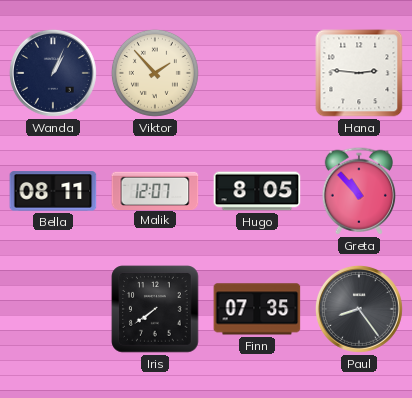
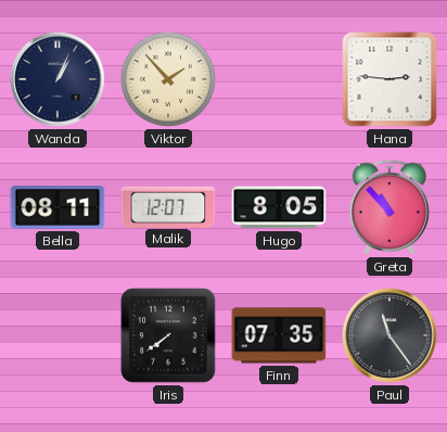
Paul: 8:24 -> 11:24
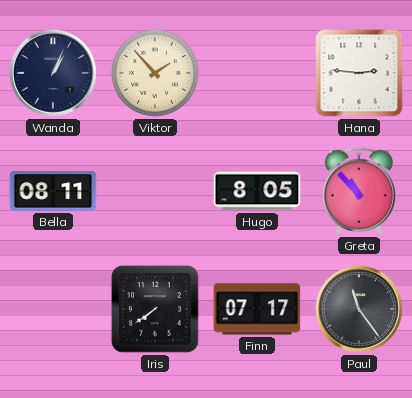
Malik: 12:07 -> none
Finn: 07:35 -> 07:17
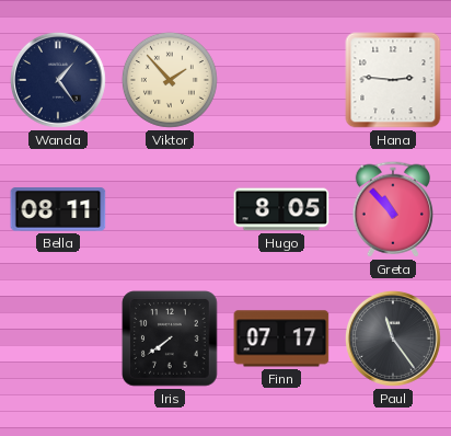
Wanda: 1:04 -> 1:24
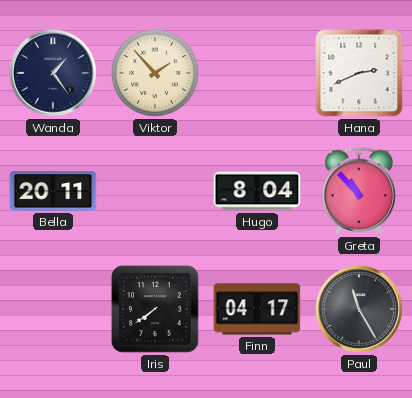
Hana: 2:46 -> 2:41
Bella: 08:11 -> 20:11
Hugo: 8:05 -> 8:04
Finn: 07:17 -> 04:17
Paul: 11:24 -> 11:25
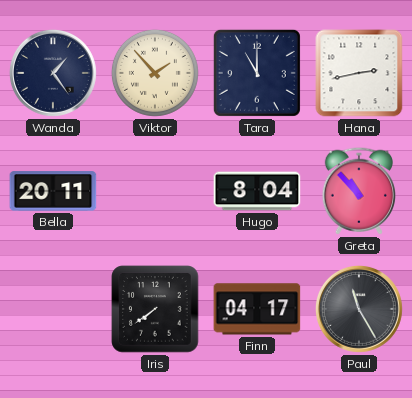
Tara: none -> 11:00
Hana: 2:41 -> 2:43
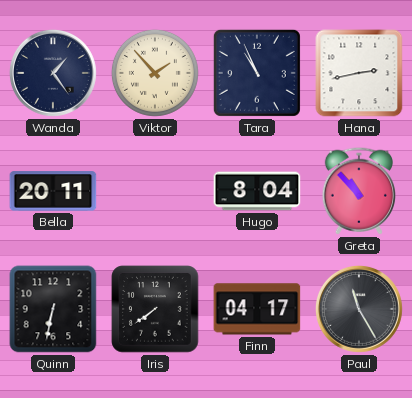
Tara: 11:00 -> 10:56
Quinn: none -> 6:32
